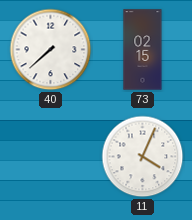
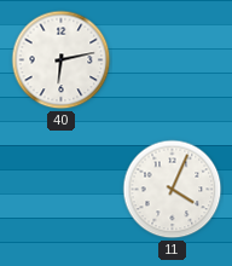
40: 7:38 -> 6:13
73: 02:15 -> none
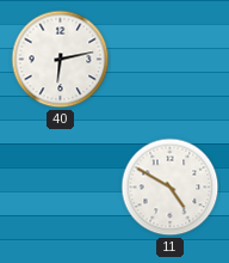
11: 4:04 -> 4:50
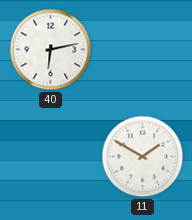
11: 4:50 -> 1:50
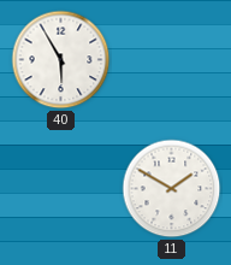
40: 6:13 -> 5:55
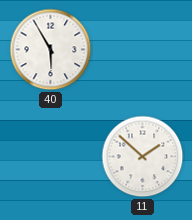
11: 1:50 -> 1:52
